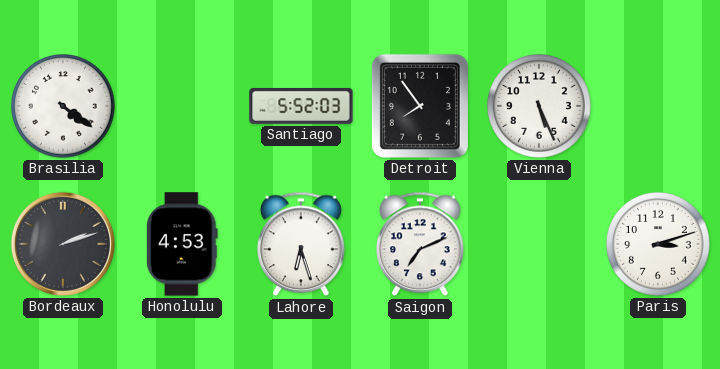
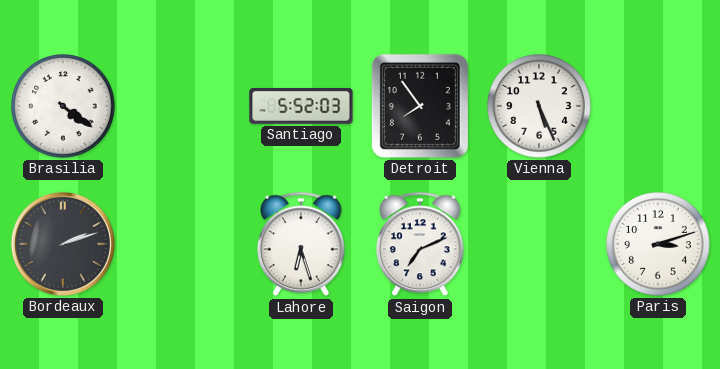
Honolulu: 4:53 -> none
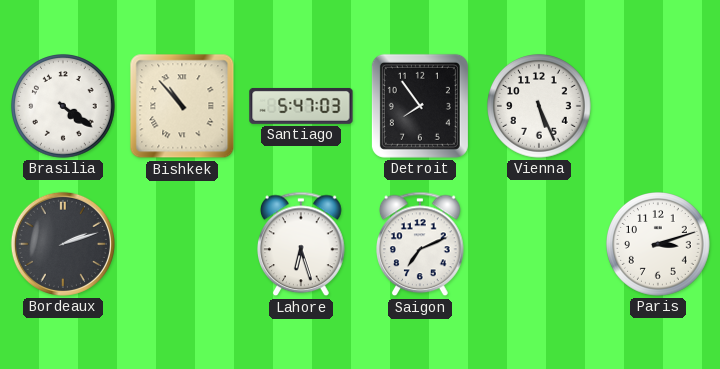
Bishkek: none -> 10:53
Santiago: 5:52 -> 5:47
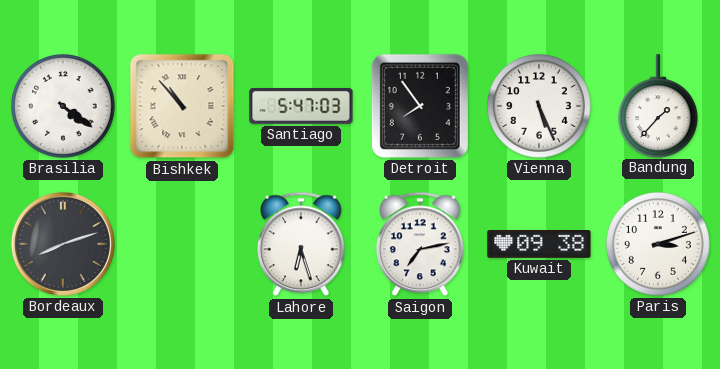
Bandung: none -> 1:37
Bordeaux: 2:12 -> 8:12
Saigon: 7:11 -> 7:13
Kuwait: none -> 09:38
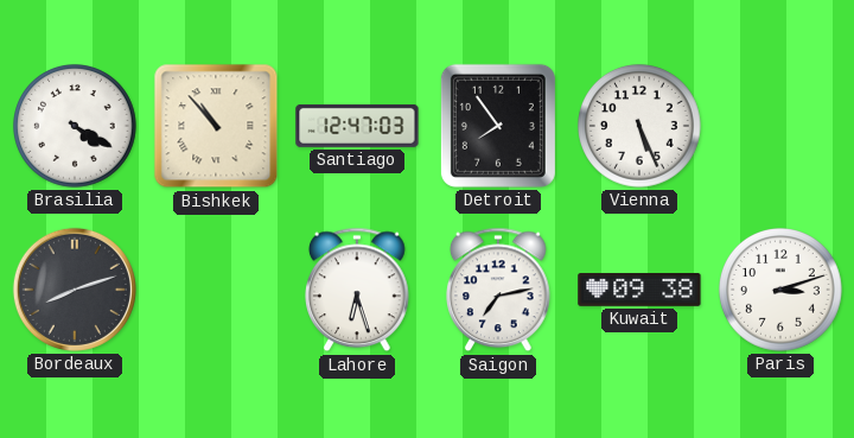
Brasilia: 4:21 -> 4:20
Santiago: 5:47 -> 12:47
Bandung: 1:37 -> none
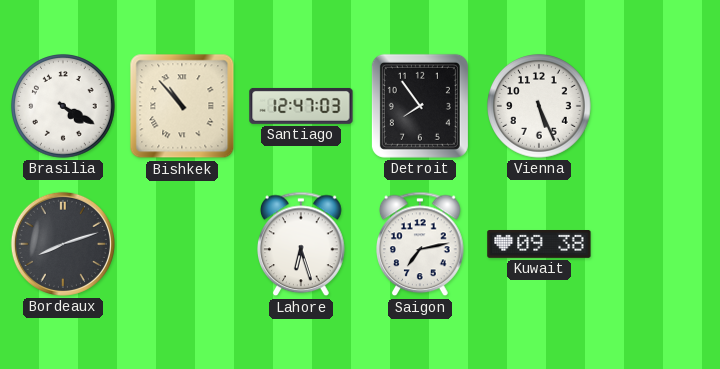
Paris: 3:12 -> none
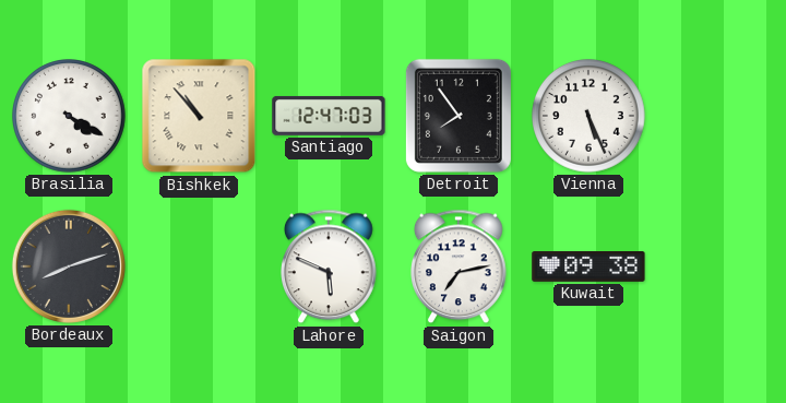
Lahore: 6:27 -> 5:49
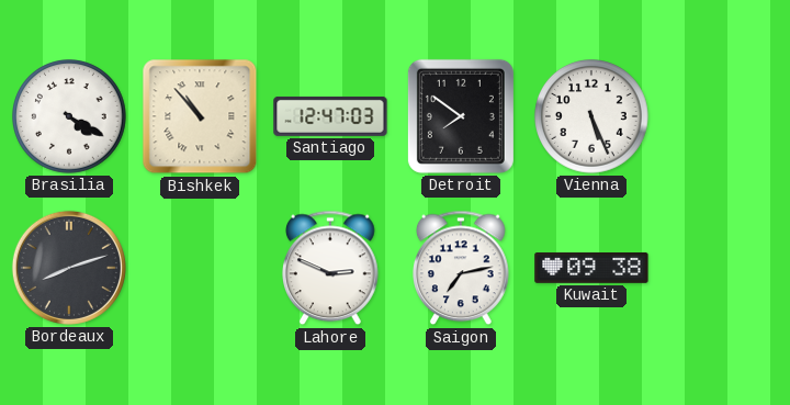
Detroit: 7:54 -> 7:51
Lahore: 5:49 -> 2:49
